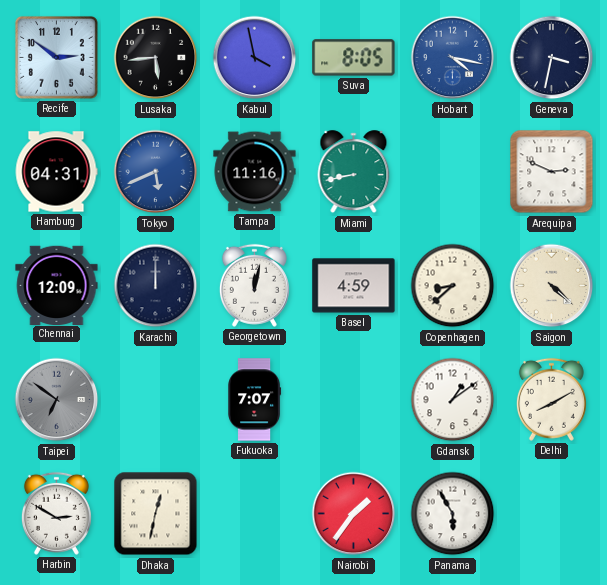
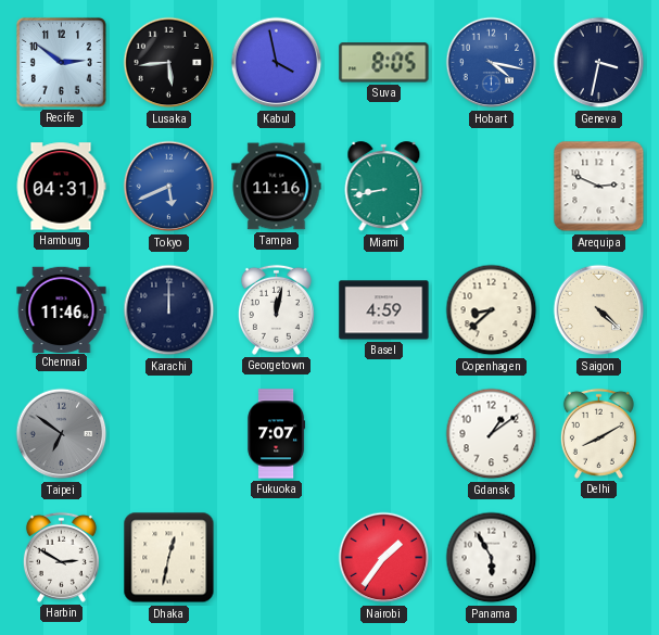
Chennai: 12:09 -> 11:46
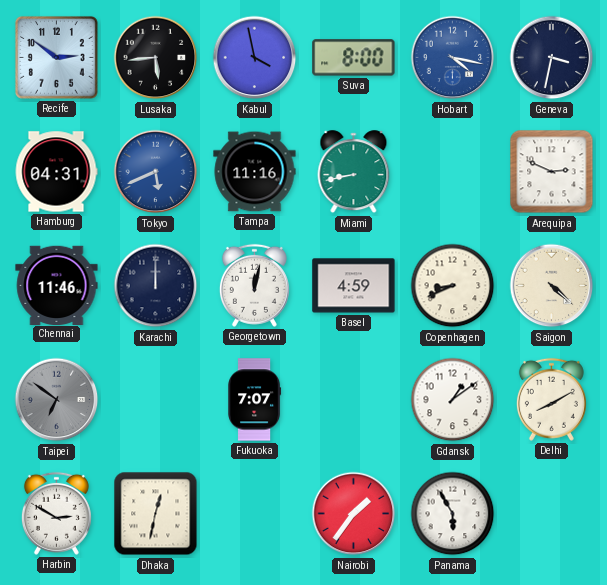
Suva: 8:05 -> 8:00
Copenhagen: 8:38 -> 8:41
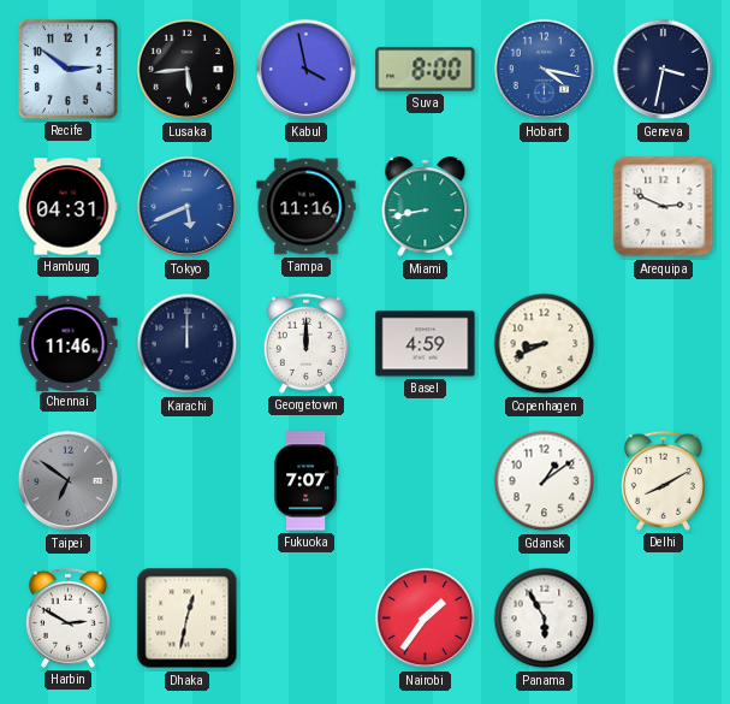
Georgetown: 12:02 -> 12:00
Saigon: 4:22 -> none
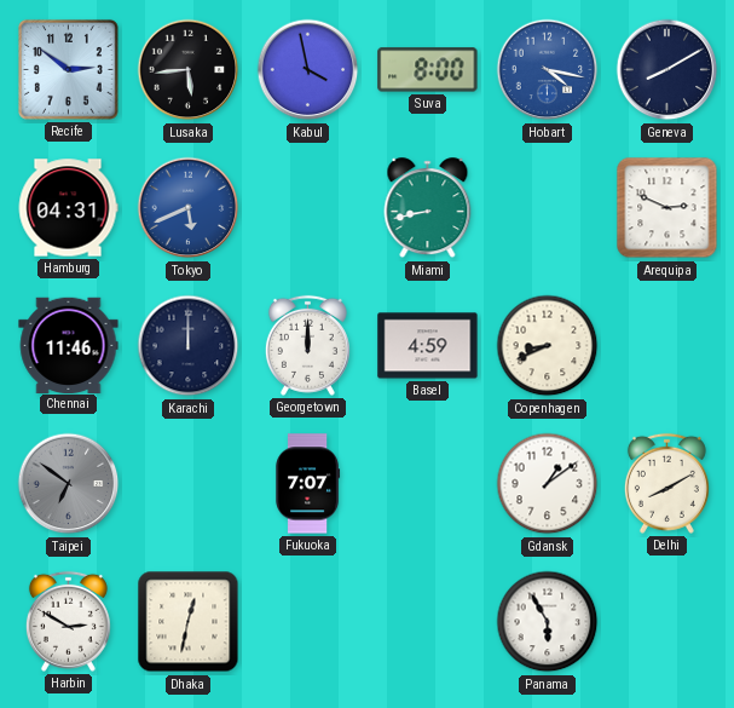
Geneva: 3:32 -> 8:10
Tampa: 11:16 -> none
Nairobi: 1:36 -> none
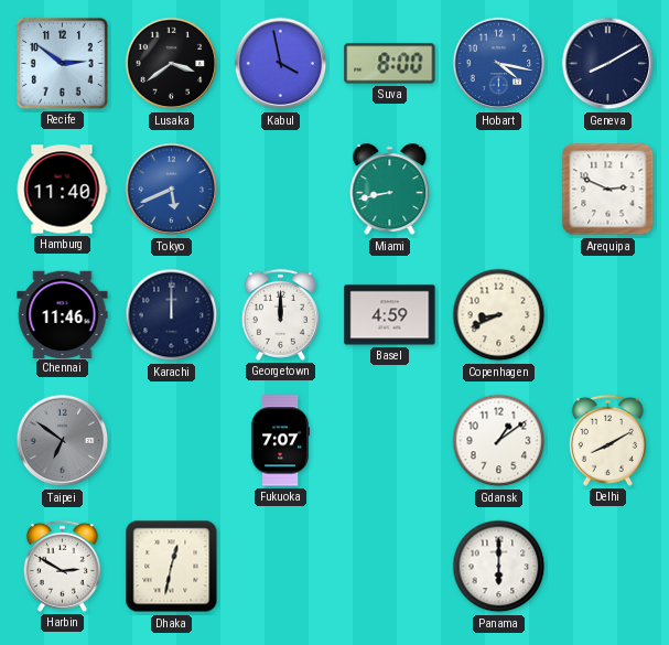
Lusaka: 5:44 -> 3:39
Hamburg: 04:31 -> 11:40
Panama: 5:55 -> 6:00
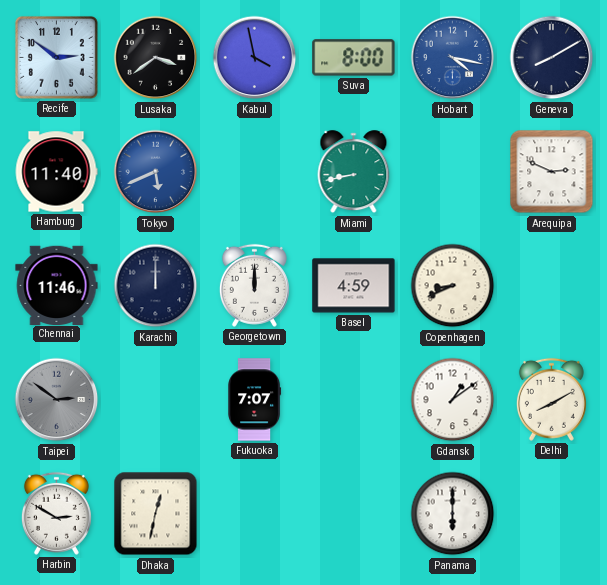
Taipei: 6:51 -> 2:51
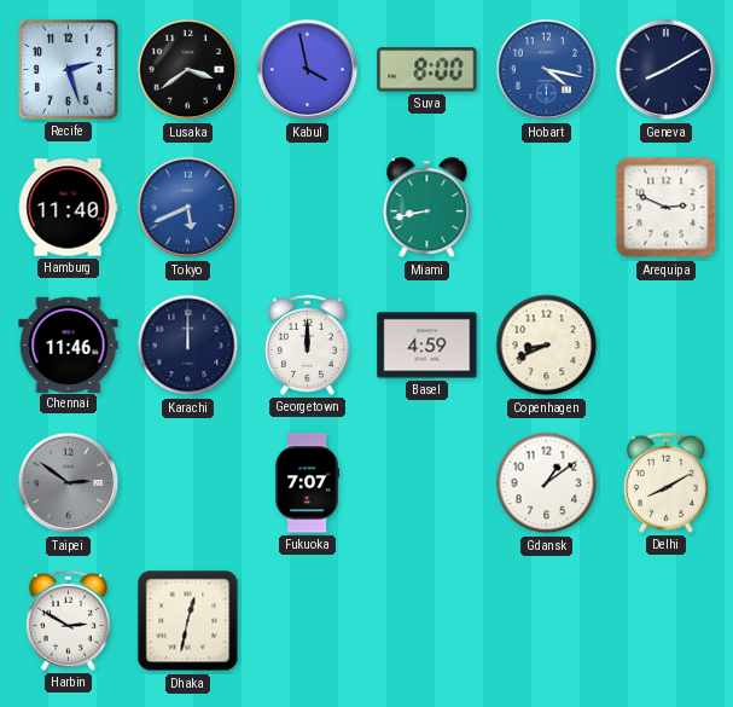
Recife: 2:51 -> 2:27
Panama: 6:00 -> none
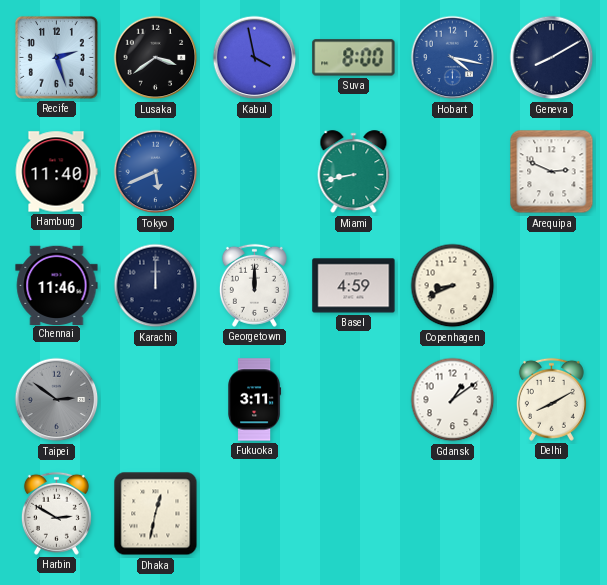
Fukuoka: 7:07 -> 3:11
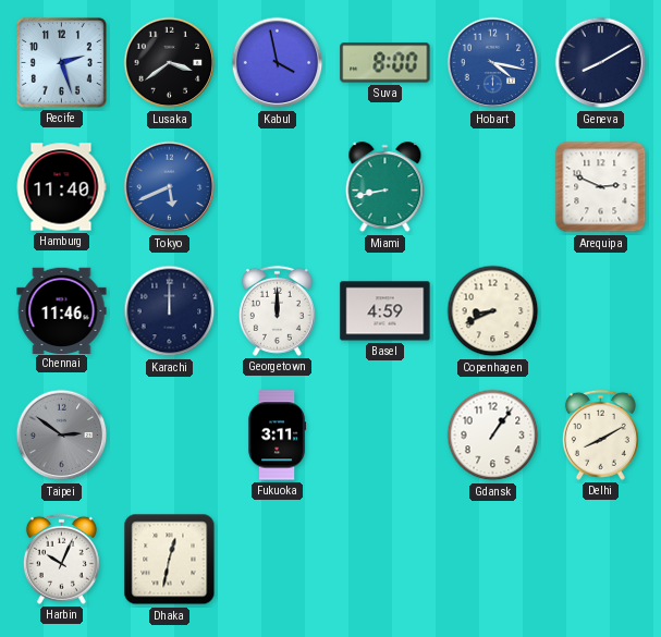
Gdansk: 1:09 -> 1:06
Harbin: 2:50 -> 10:04
